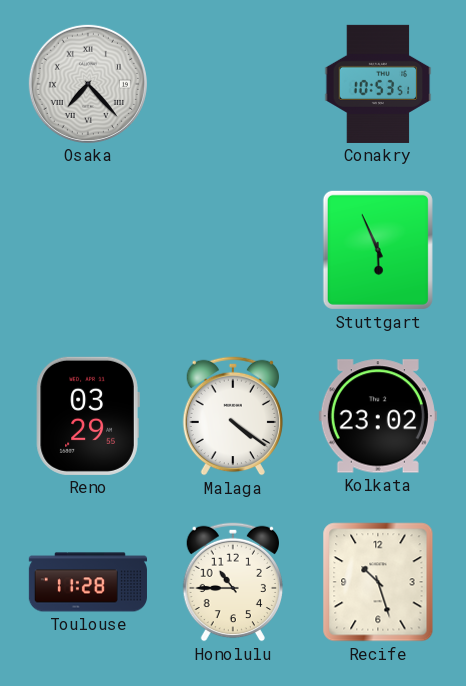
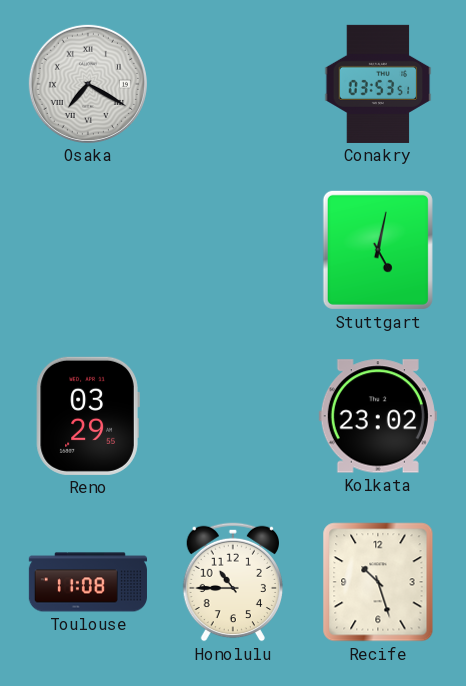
Osaka: 7:23 -> 7:20
Conakry: 10:53 -> 03:53
Stuttgart: 5:56 -> 5:02
Malaga: 4:21 -> none
Toulouse: 11:28 -> 11:08
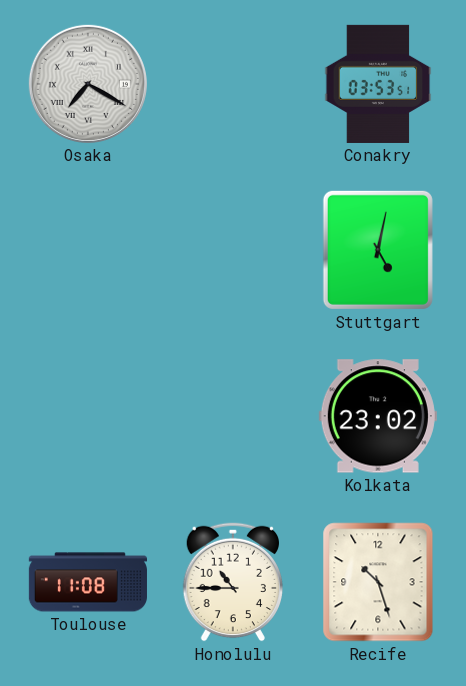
Reno: 03:29 -> none
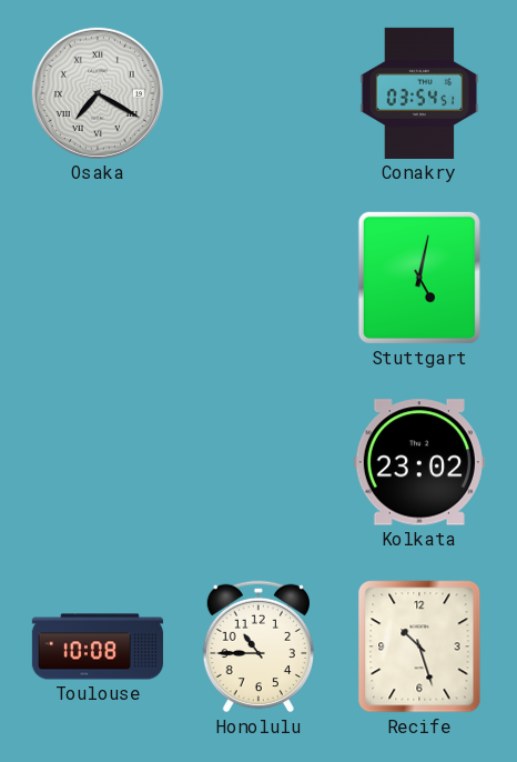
Conakry: 03:53 -> 03:54
Toulouse: 11:08 -> 10:08
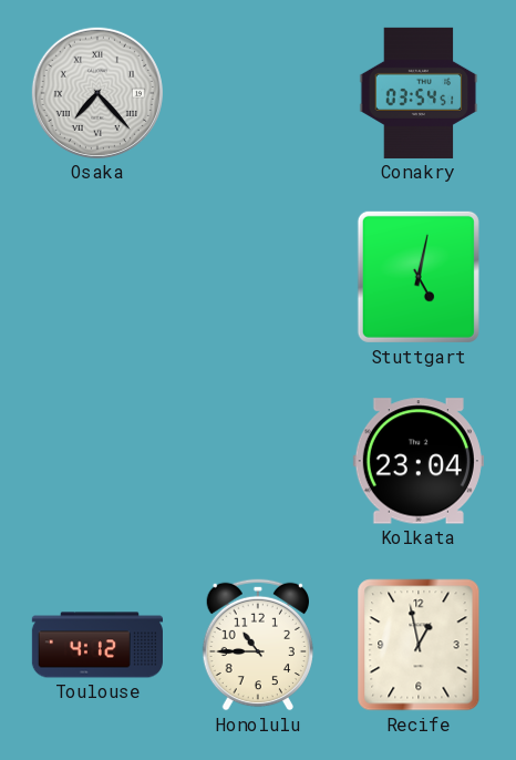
Osaka: 7:20 -> 7:23
Kolkata: 23:02 -> 23:04
Toulouse: 10:08 -> 4:12
Recife: 10:27 -> 12:58
